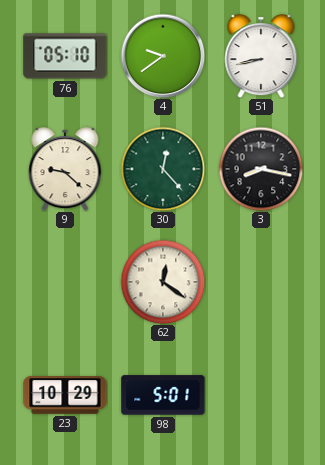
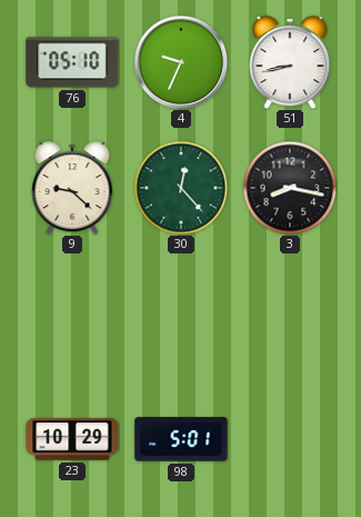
4: 9:39 -> 9:34
62: 12:21 -> none
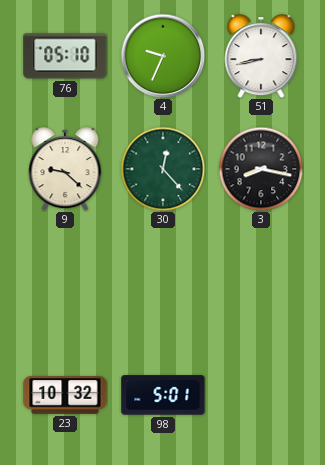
23: 10:29 -> 10:32
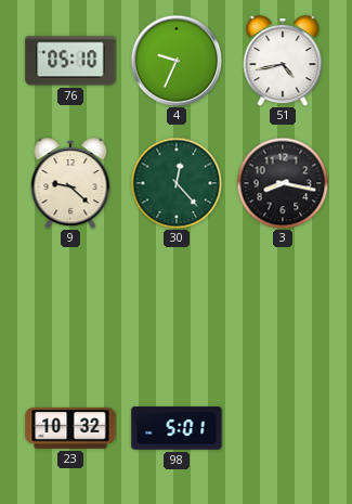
51: 8:43 -> 4:43
